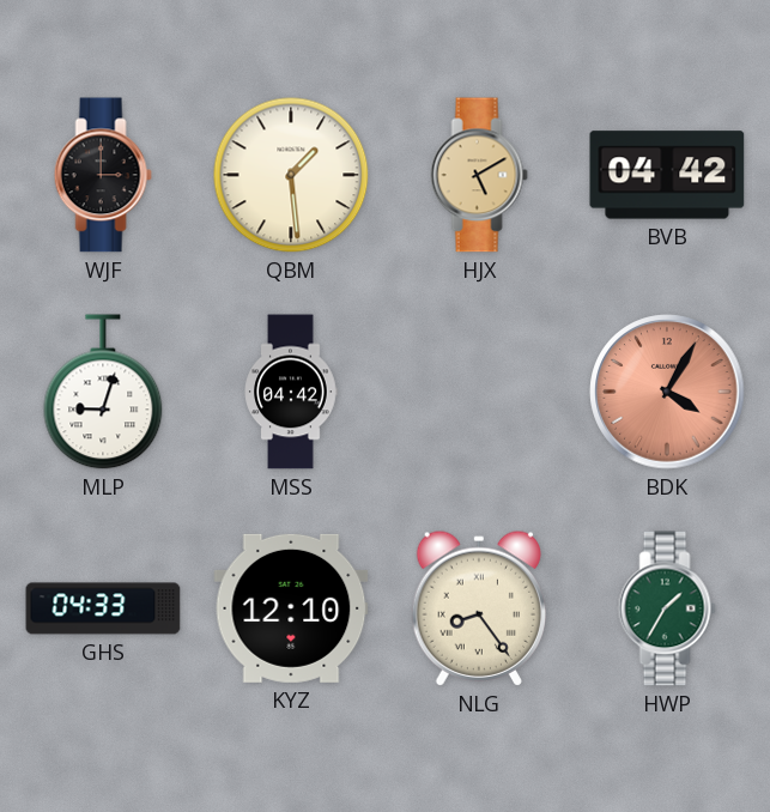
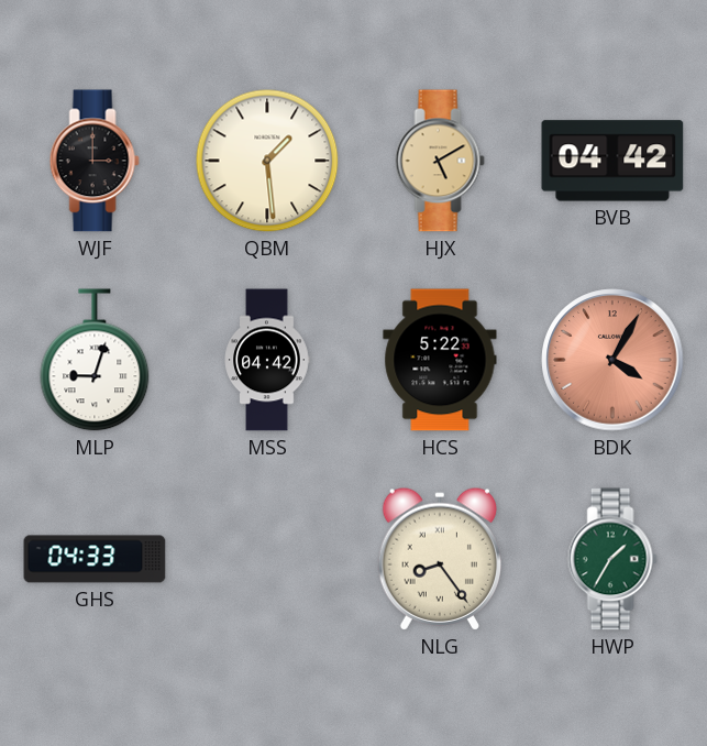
HCS: none -> 5:22
KYZ: 12:10 -> none
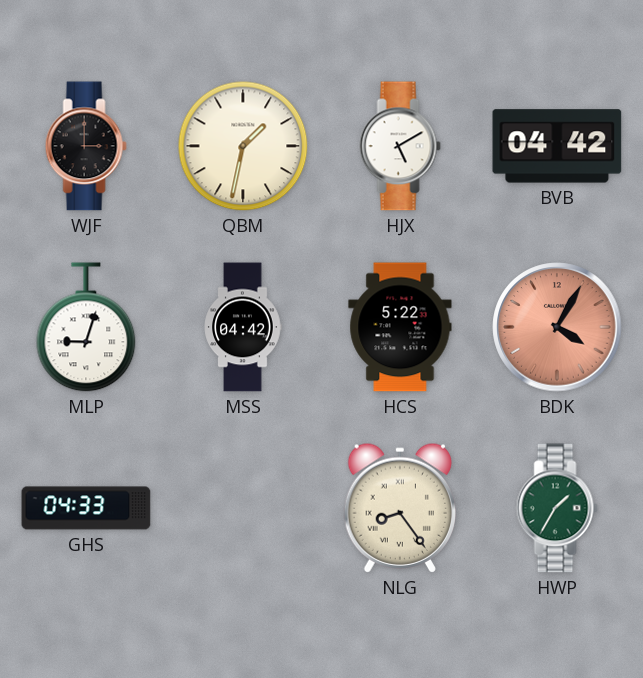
QBM: 1:29 -> 1:32
HJX dial: champagne -> white
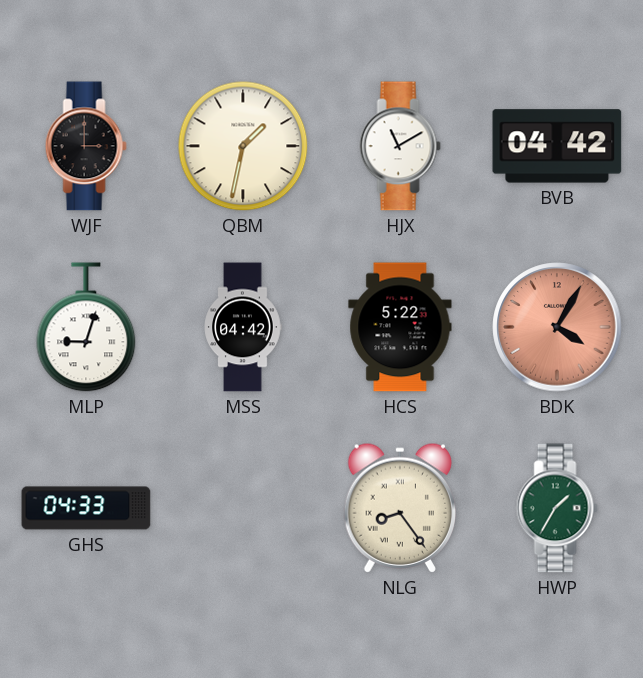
HJX: 5:10 -> 11:10
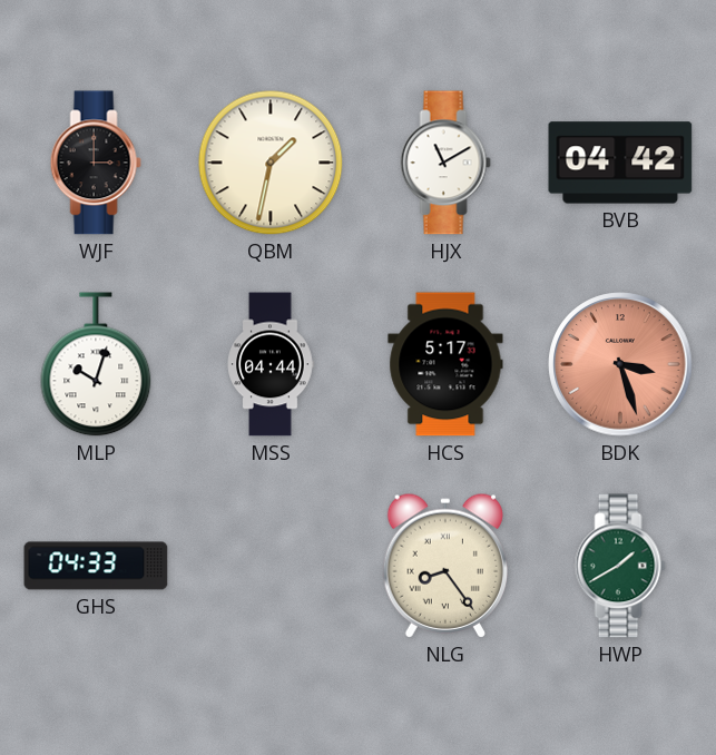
MLP: 9:03 -> 10:03
MSS: 04:42 -> 04:44
HCS: 5:22 -> 5:17
BDK: 4:05 -> 3:27
HWP: 1:35 -> 1:40
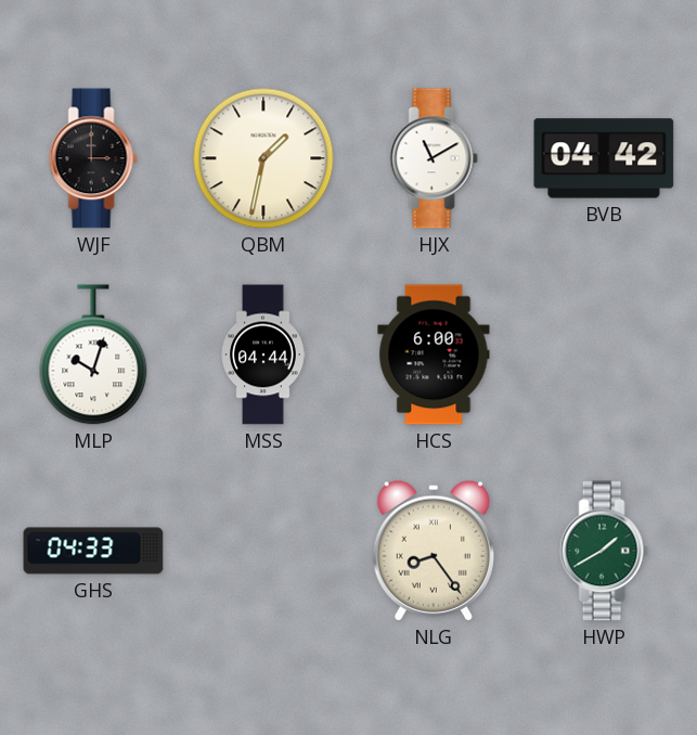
HCS: 5:17 -> 6:00
BDK: 3:27 -> none
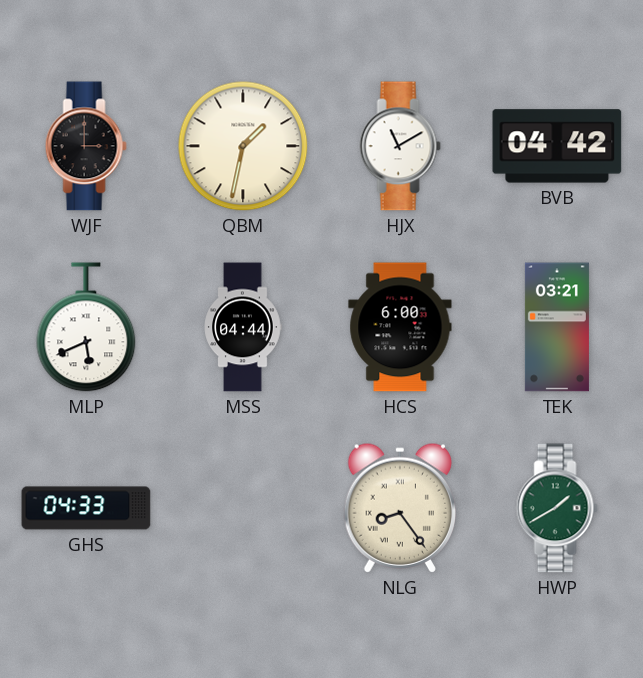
MLP: 10:03 -> 5:41
TEK: none -> 03:21
